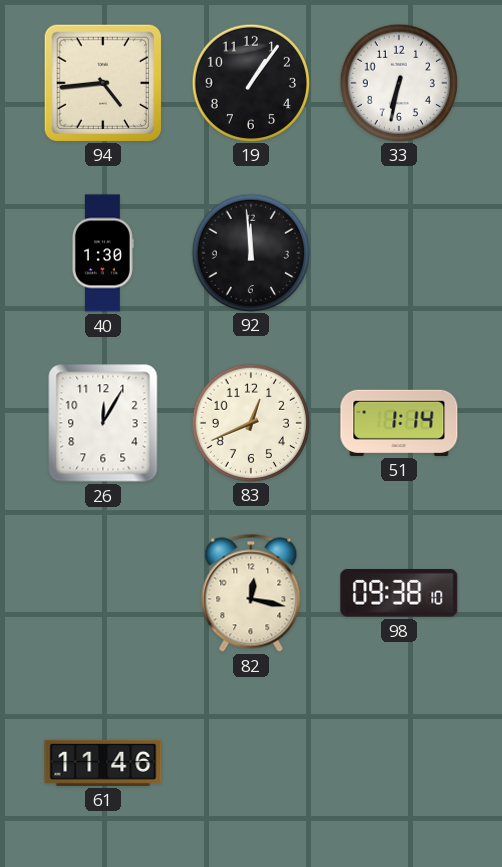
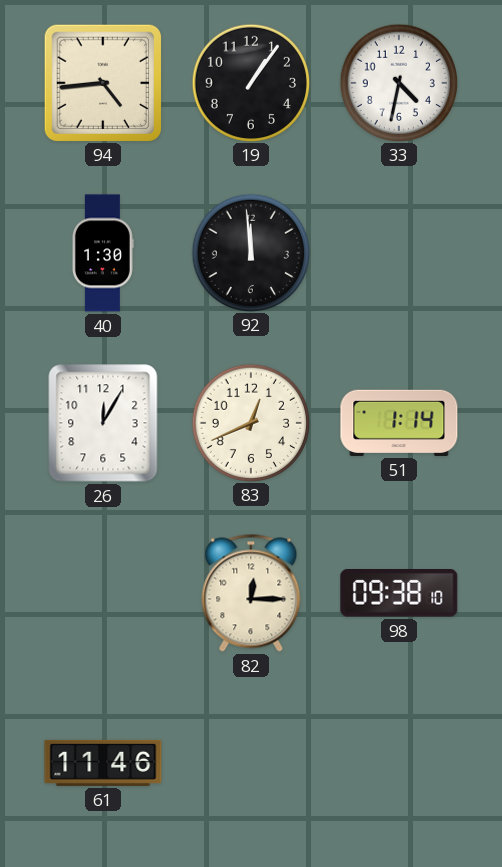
33: 6:32 -> 4:32
82: 12:17 -> 12:15
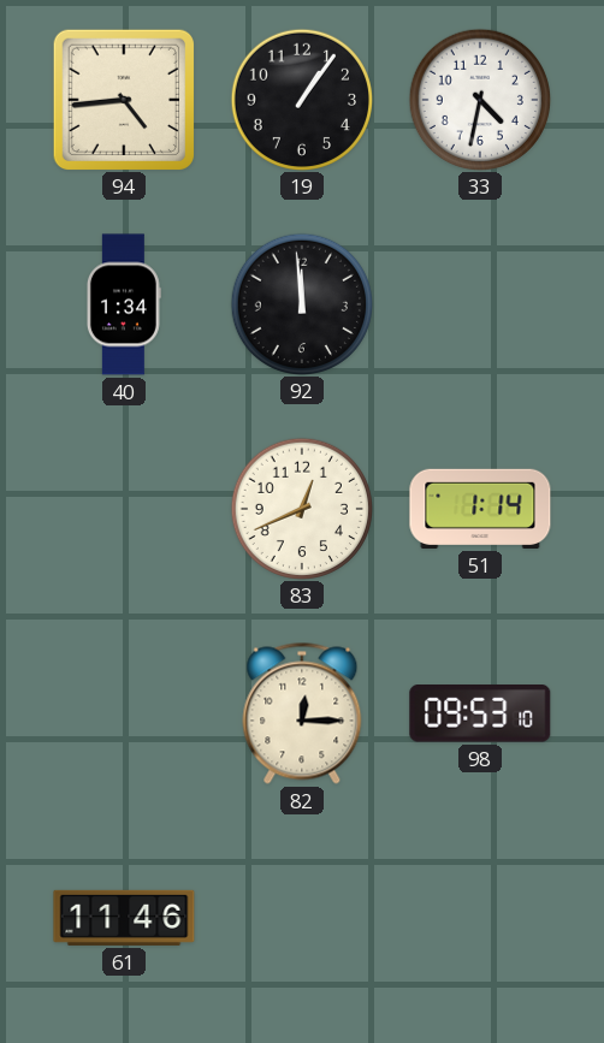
40: 1:30 -> 1:34
26: 12:05 -> none
98: 09:38 -> 09:53
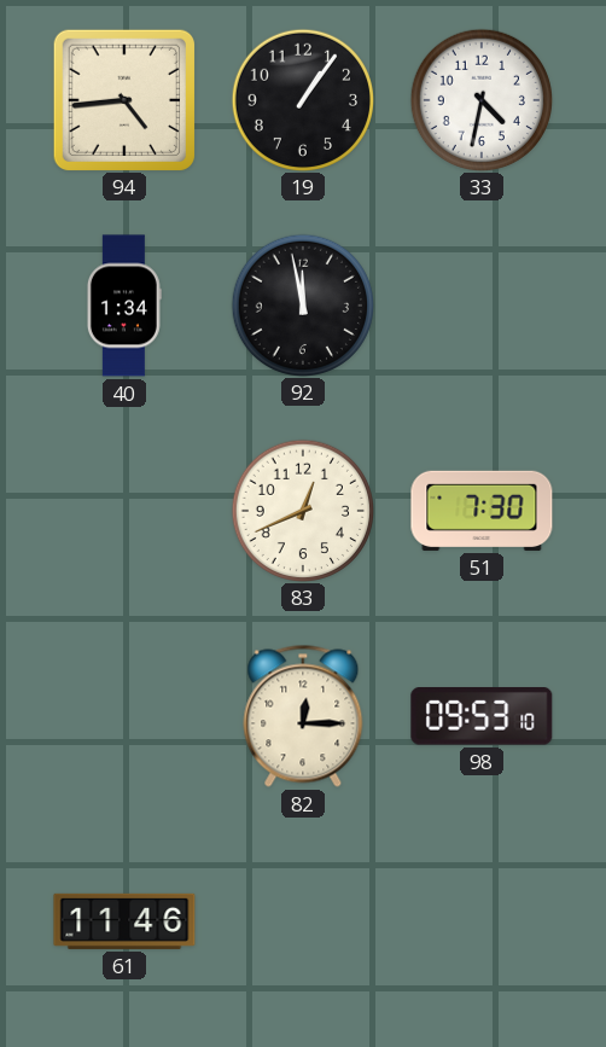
92: 11:59 -> 11:58
51: 1:14 -> 7:30
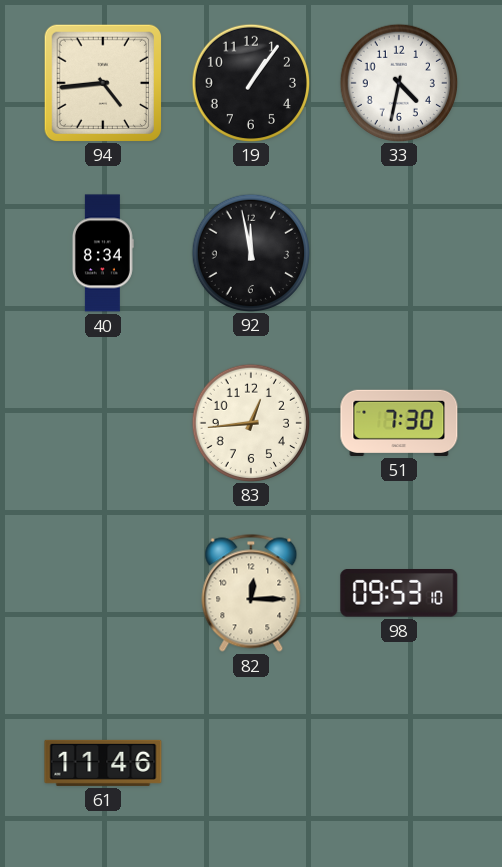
40: 1:34 -> 8:34
83: 12:41 -> 12:44
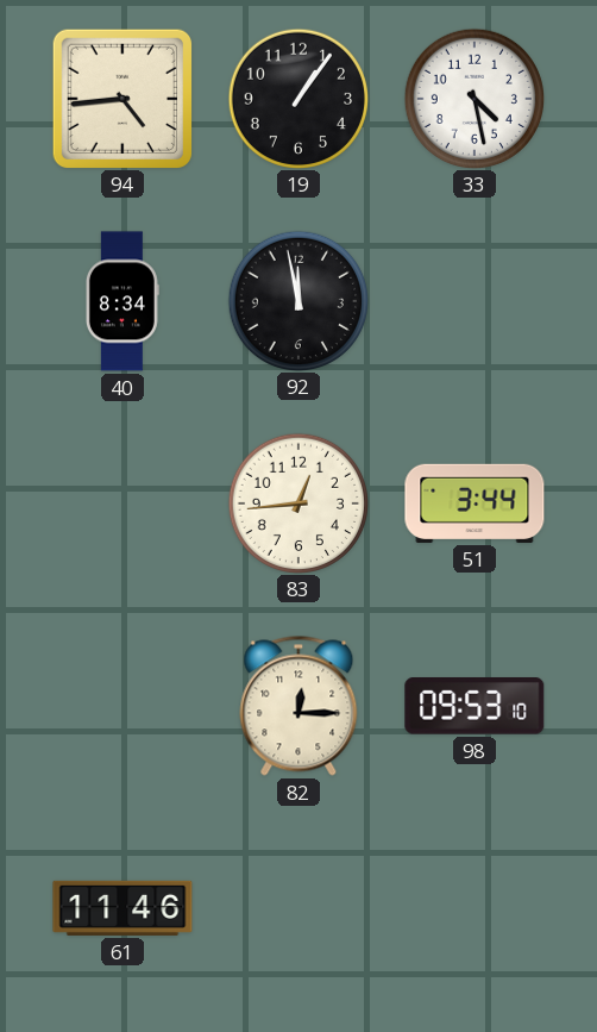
33: 4:32 -> 4:28
51: 7:30 -> 3:44
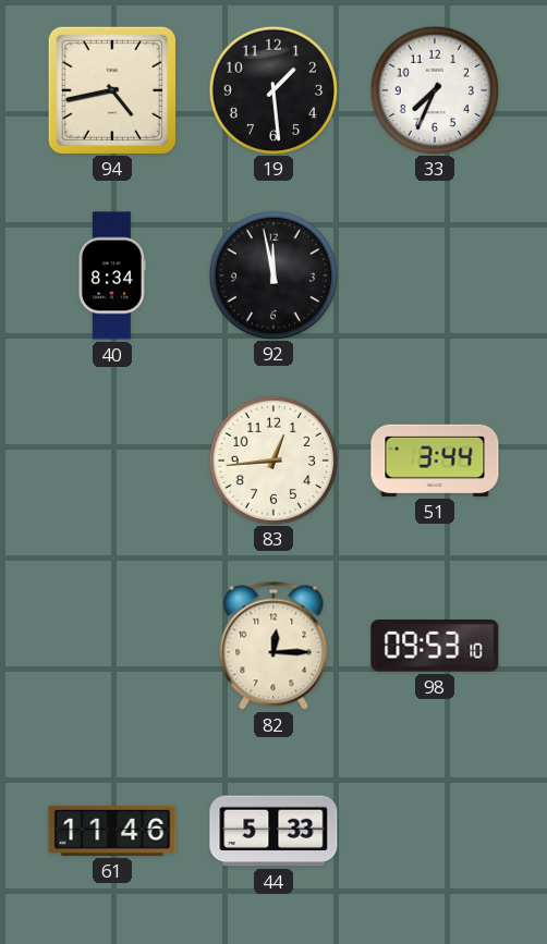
94: 4:44 -> 4:43
19: 1:06 -> 1:29
33: 4:28 -> 7:34
44: none -> 5:33
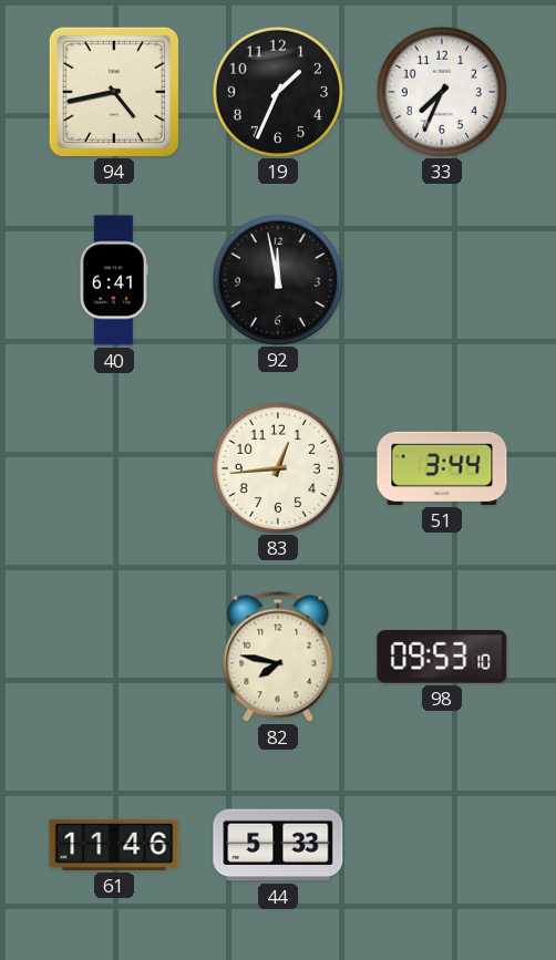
19: 1:29 -> 1:34
40: 8:34 -> 6:41
82: 12:15 -> 7:47
